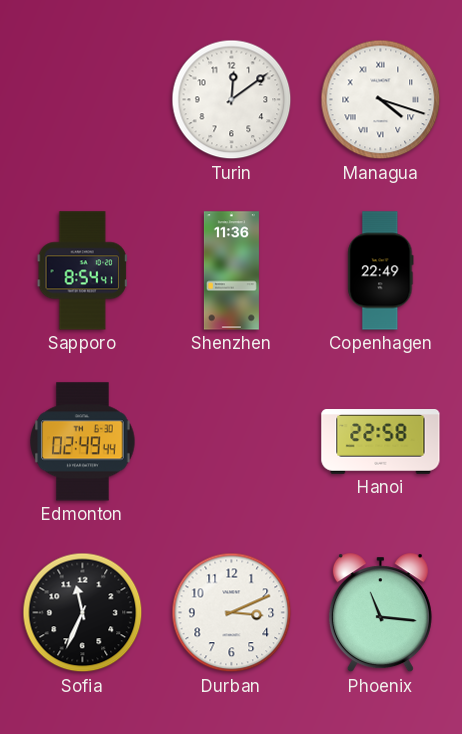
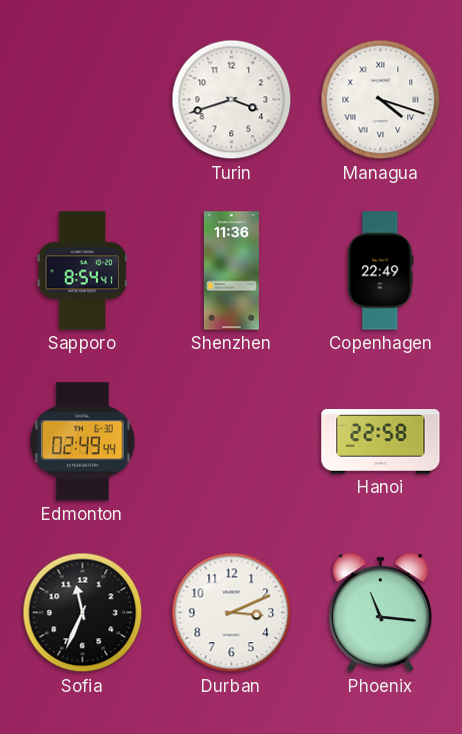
Turin: 12:09 -> 3:42
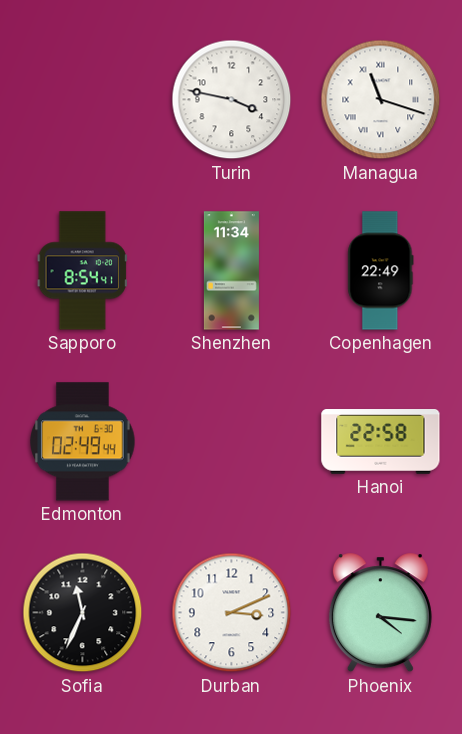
Turin: 3:42 -> 3:47
Managua: 4:18 -> 11:18
Shenzhen: 11:36 -> 11:34
Phoenix: 11:16 -> 4:16
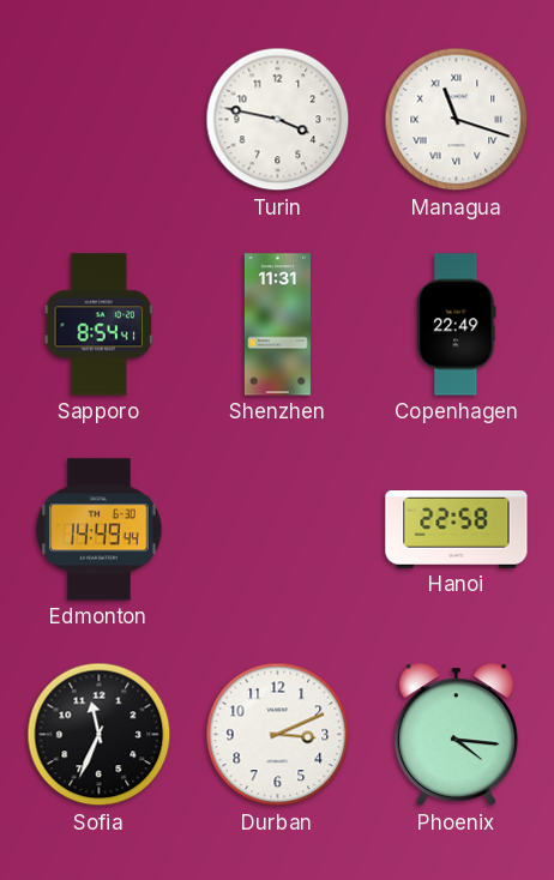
Shenzhen: 11:34 -> 11:31
Edmonton: 02:49 -> 14:49
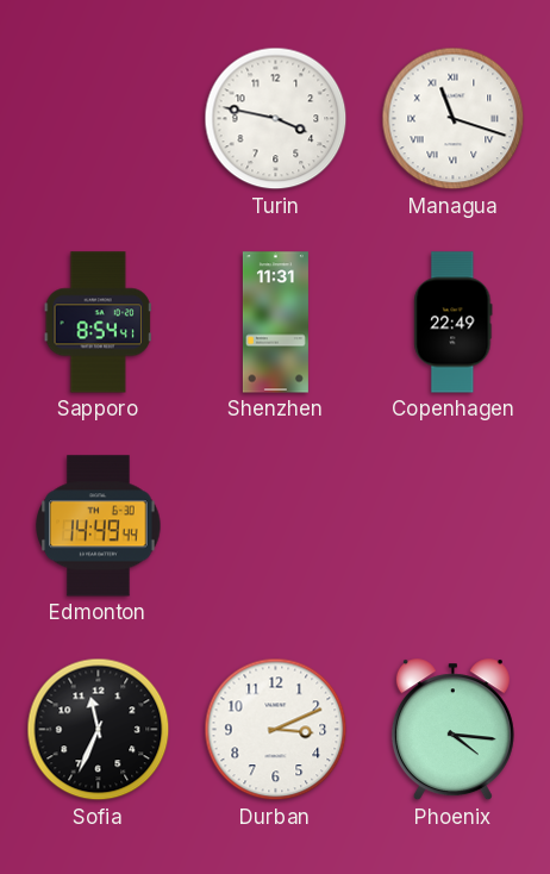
Hanoi: 22:58 -> none
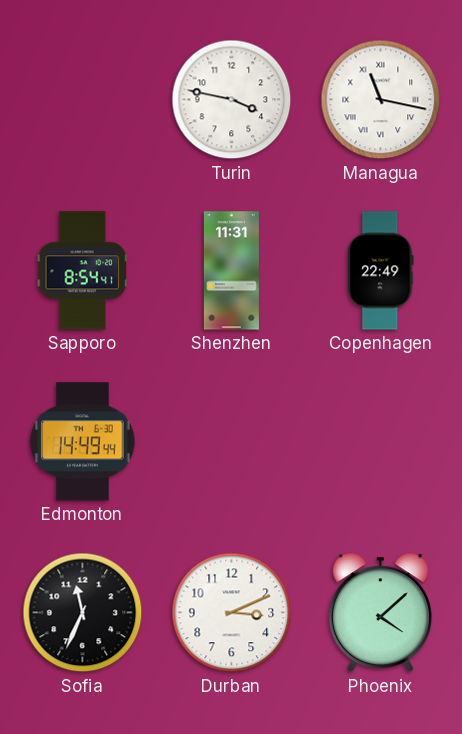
Managua: 11:18 -> 11:17
Phoenix: 4:16 -> 4:08
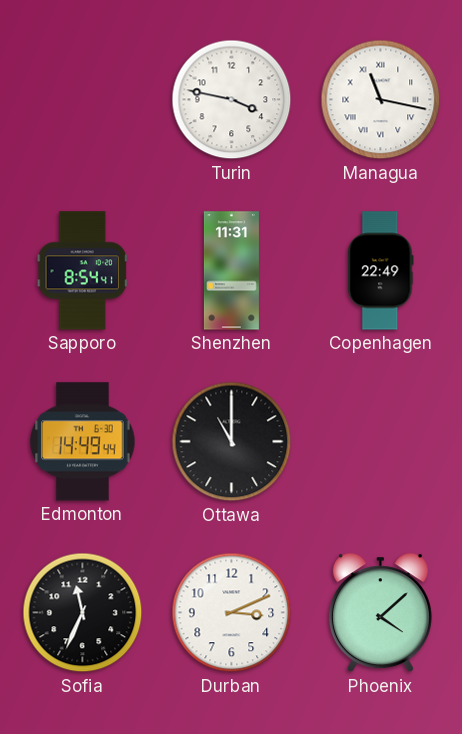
Ottawa: none -> 11:00
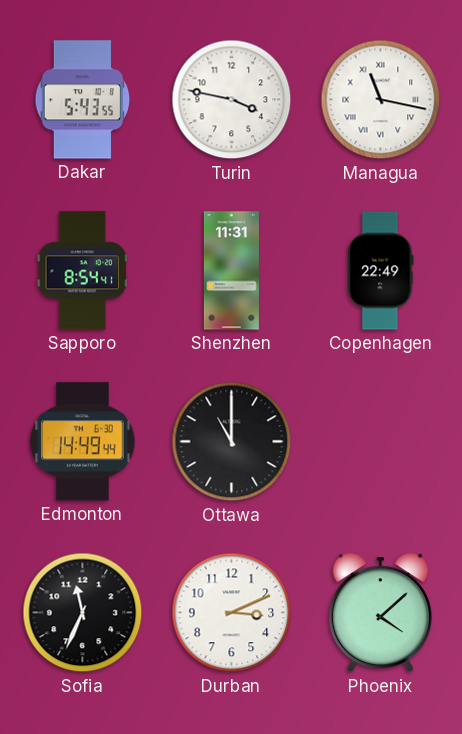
Dakar: none -> 5:43
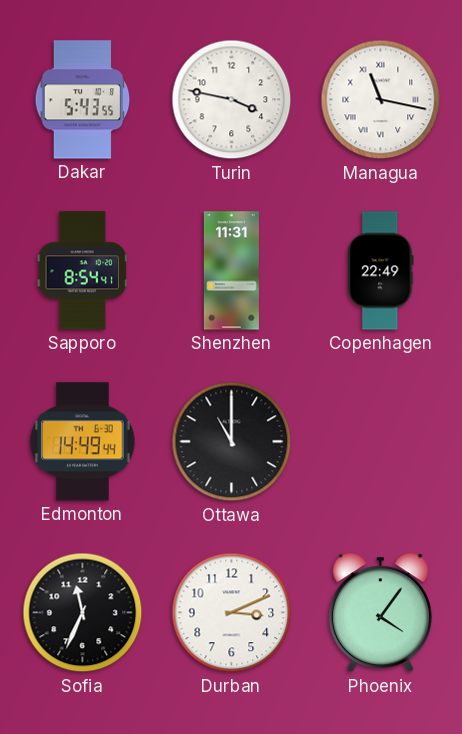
Phoenix: 4:08 -> 4:06
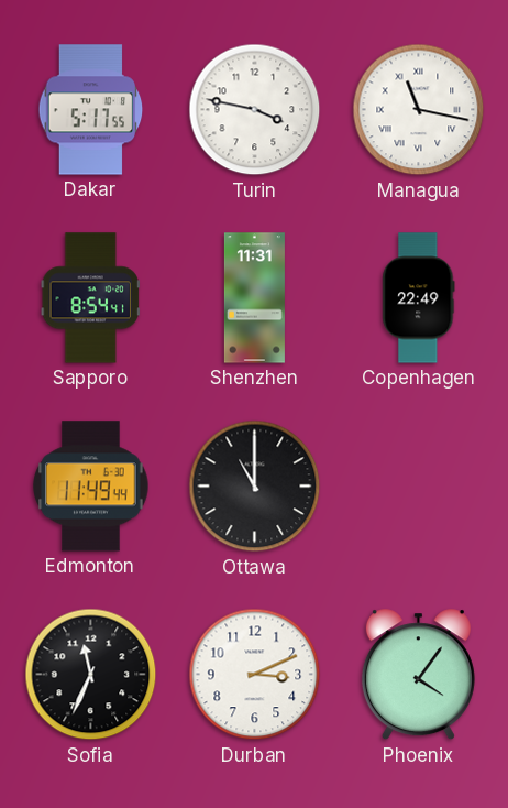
Dakar: 5:43 -> 5:17
Edmonton: 14:49 -> 11:49
